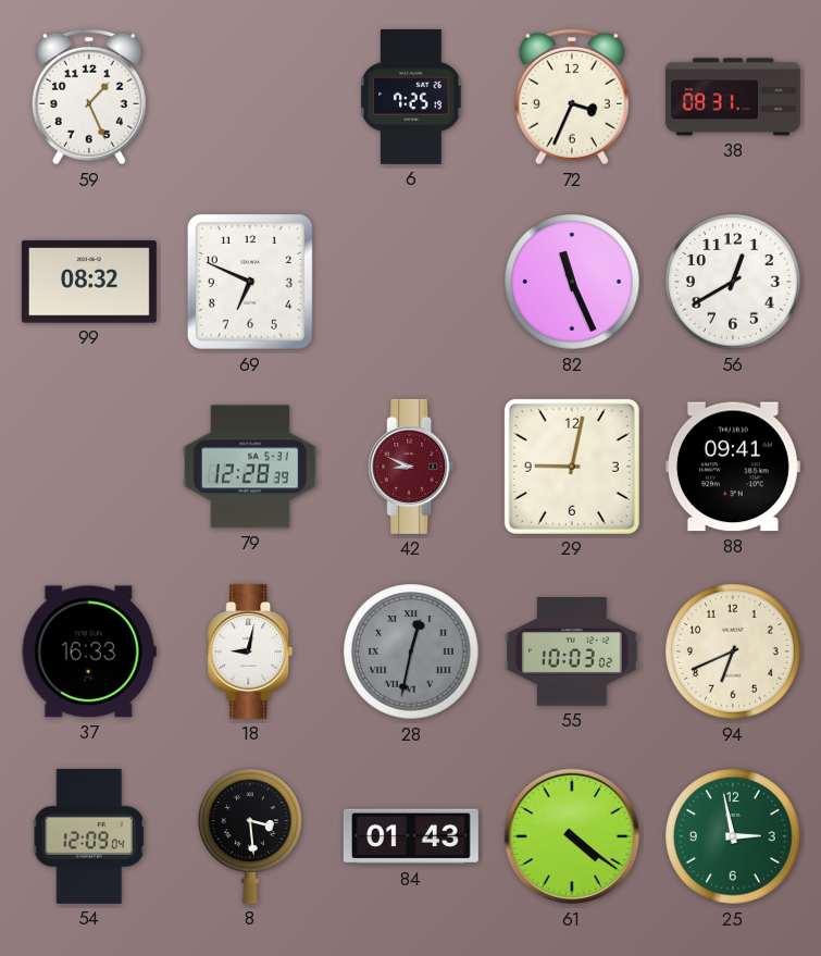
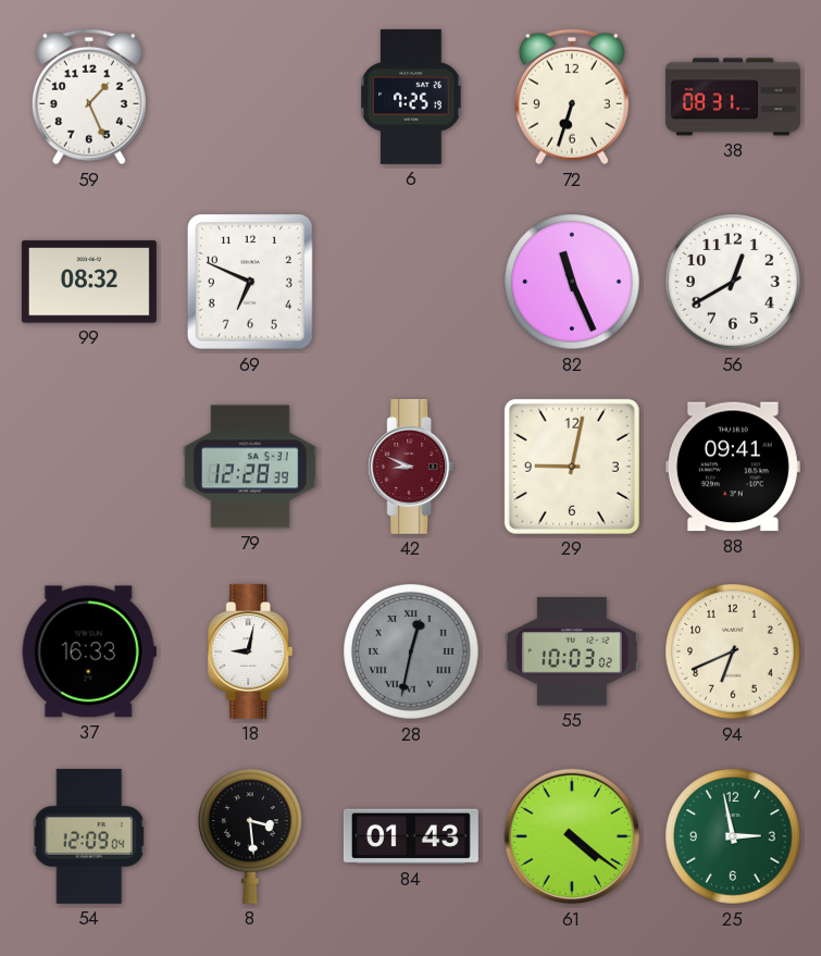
72: 3:34 -> 6:33
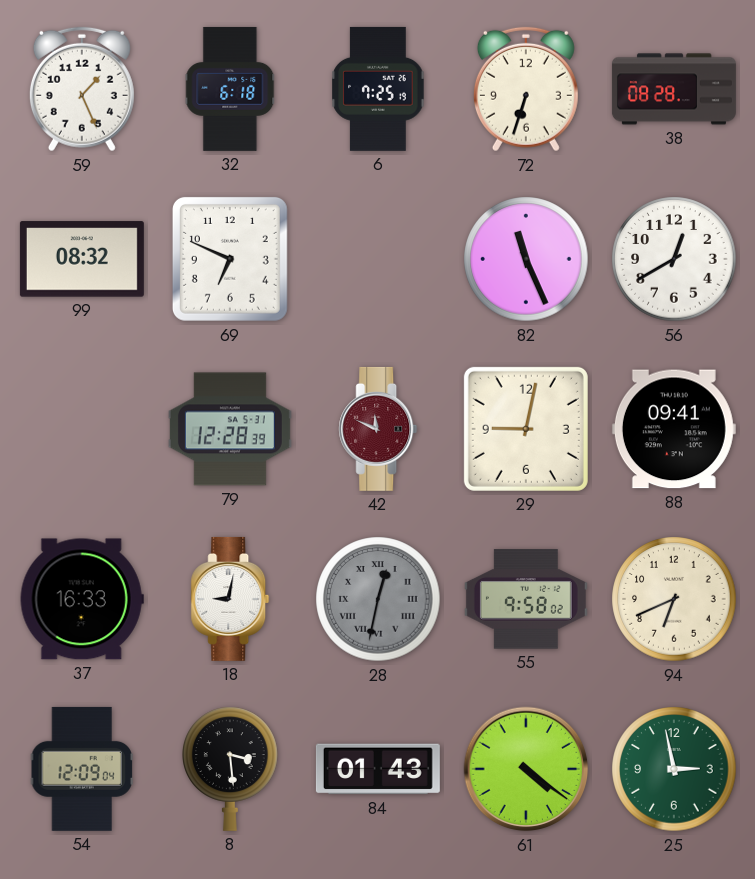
32: none -> 6:18
38: 08:31 -> 08:28
42: 8:49 -> 11:49
55: 10:03 -> 9:58
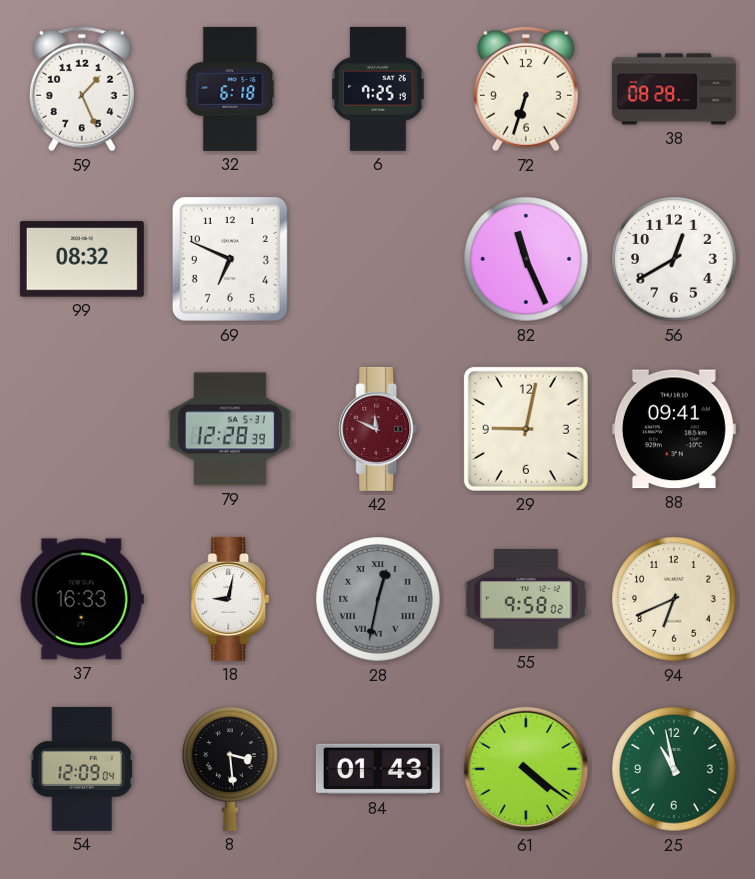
25: 2:58 -> 10:58
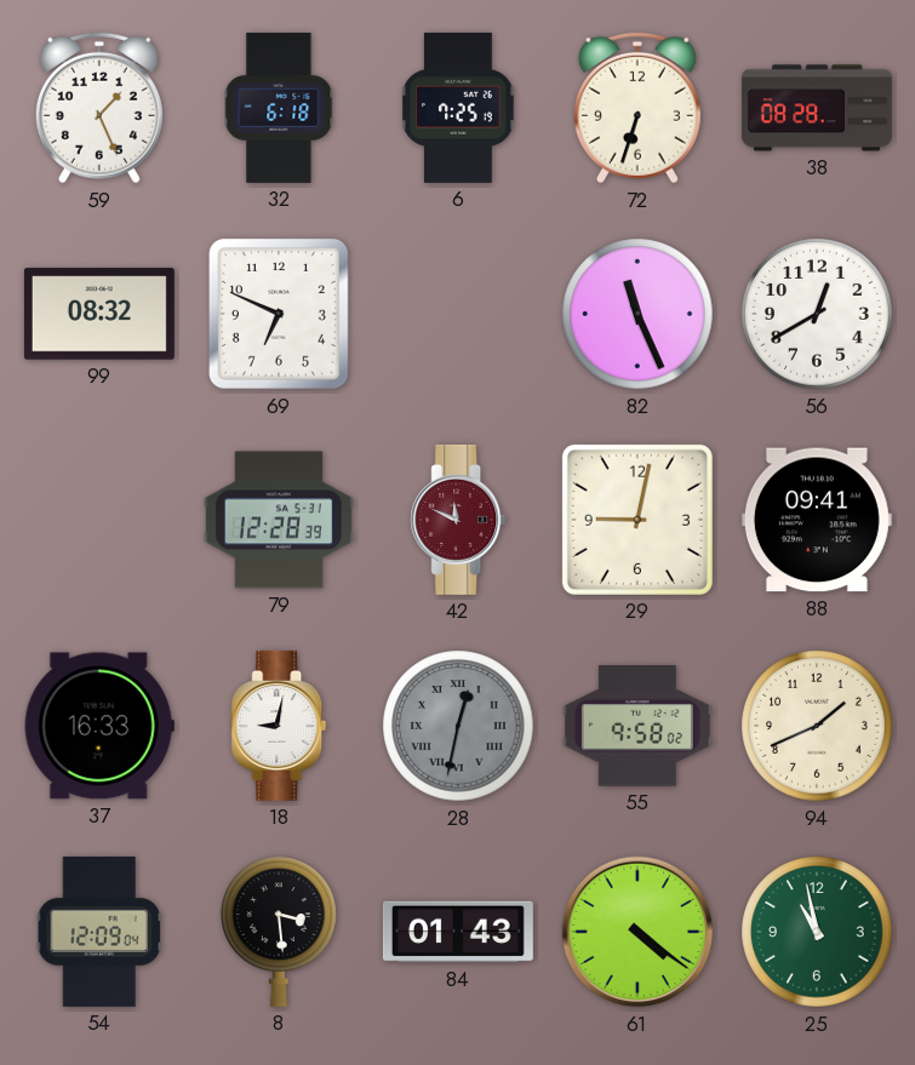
94: 6:41 -> 1:41
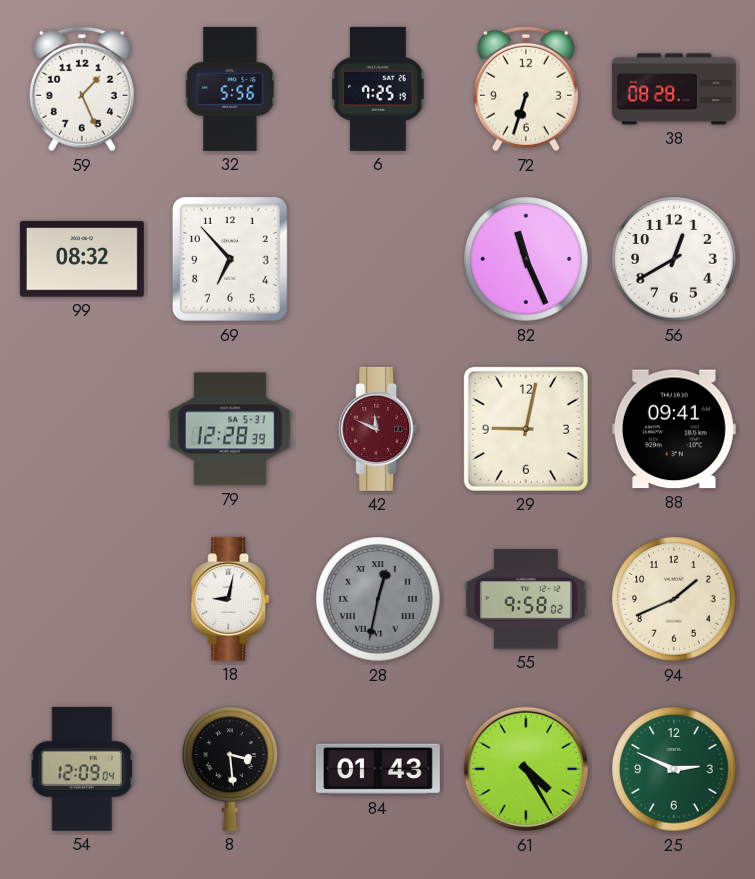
32: 6:18 -> 5:56
69: 6:49 -> 6:53
37: 16:33 -> none
61: 4:21 -> 4:25
25: 10:58 -> 2:49
